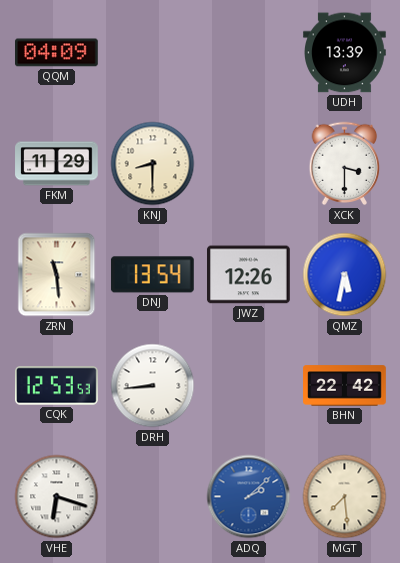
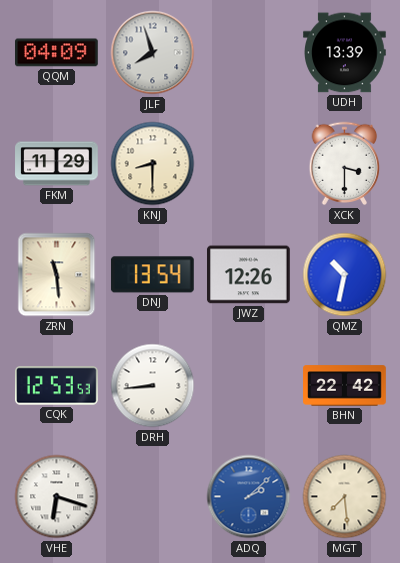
JLF: none -> 7:57
QMZ: 5:32 -> 10:32
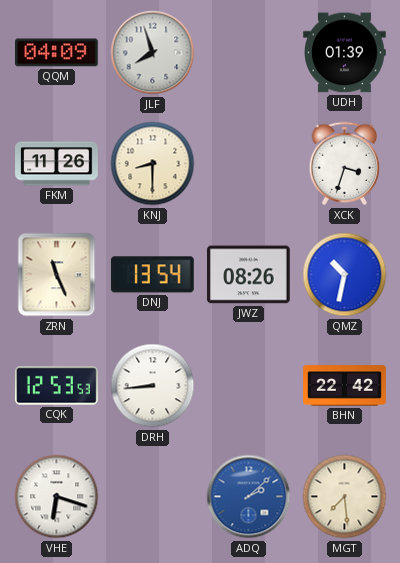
UDH: 13:39 -> 01:39
FKM: 11:29 -> 11:26
XCK: 3:30 -> 3:33
ZRN: 11:29 -> 11:26
JWZ: 12:26 -> 08:26
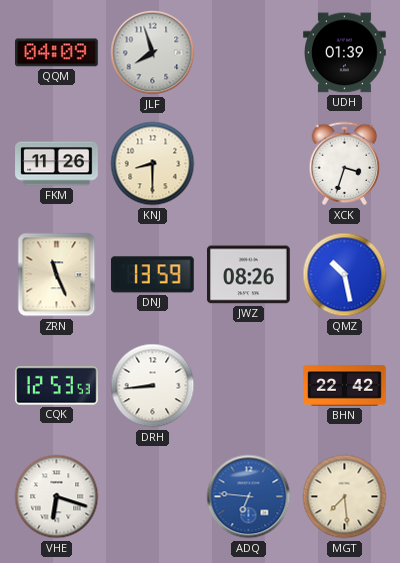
DNJ: 13:54 -> 13:59
QMZ: 10:32 -> 10:28
ADQ: 2:08 -> 6:46
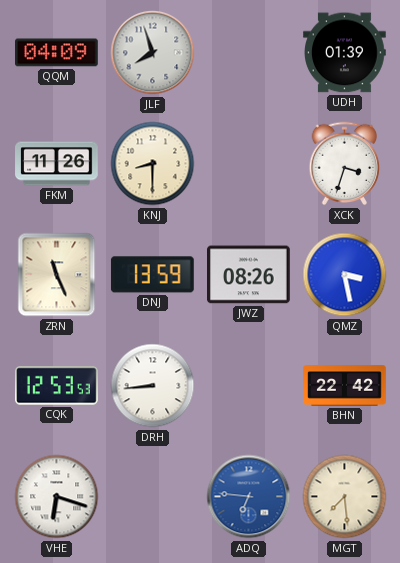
QMZ: 10:28 -> 3:28
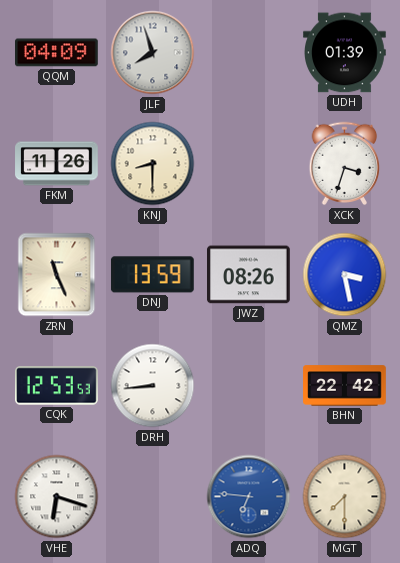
MGT: 7:29 -> 7:30
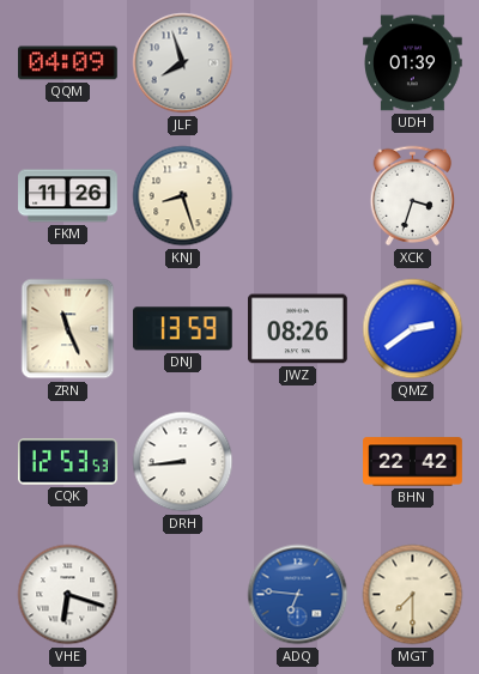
KNJ: 8:30 -> 8:27
QMZ: 3:28 -> 2:39
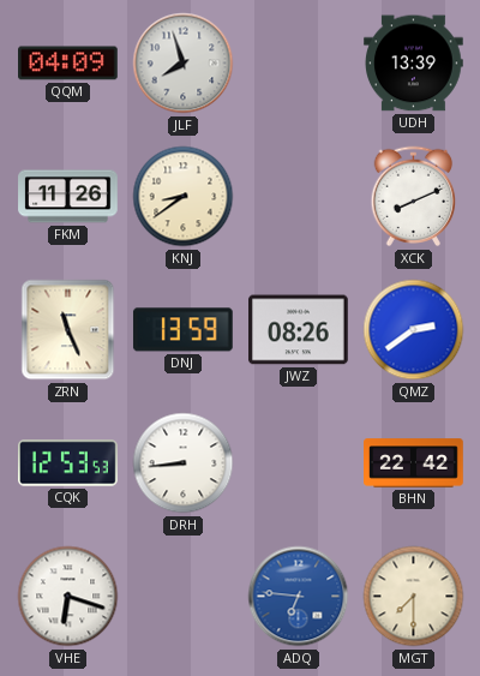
UDH: 01:39 -> 13:39
KNJ: 8:27 -> 8:39
XCK: 3:33 -> 8:11
